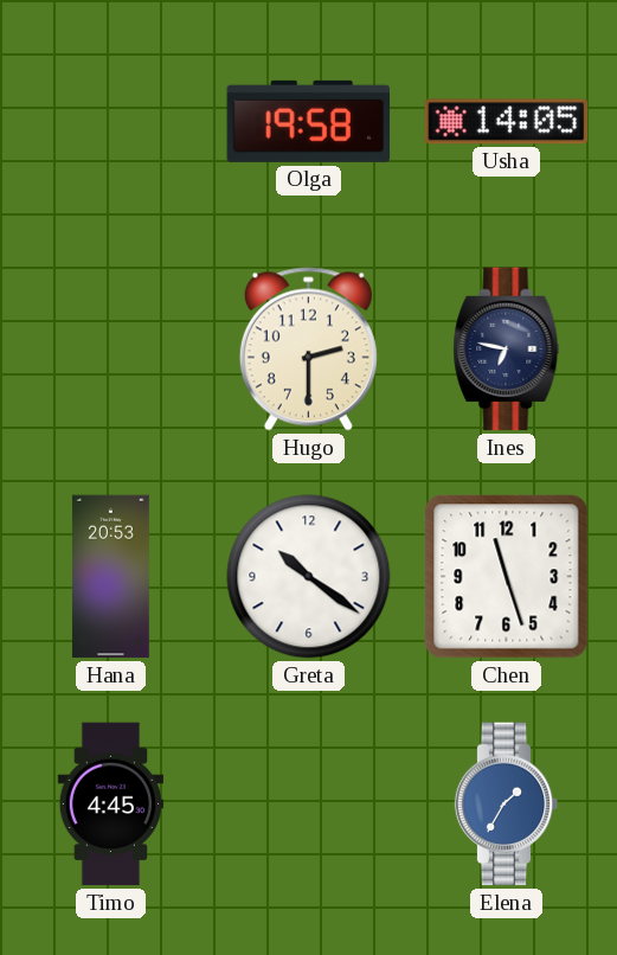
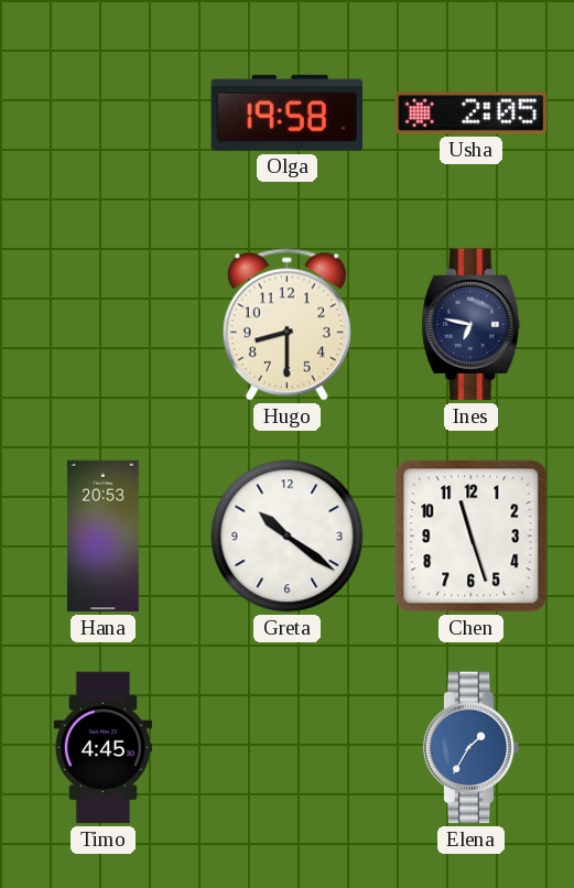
Usha: 14:05 -> 2:05
Hugo: 2:30 -> 8:30
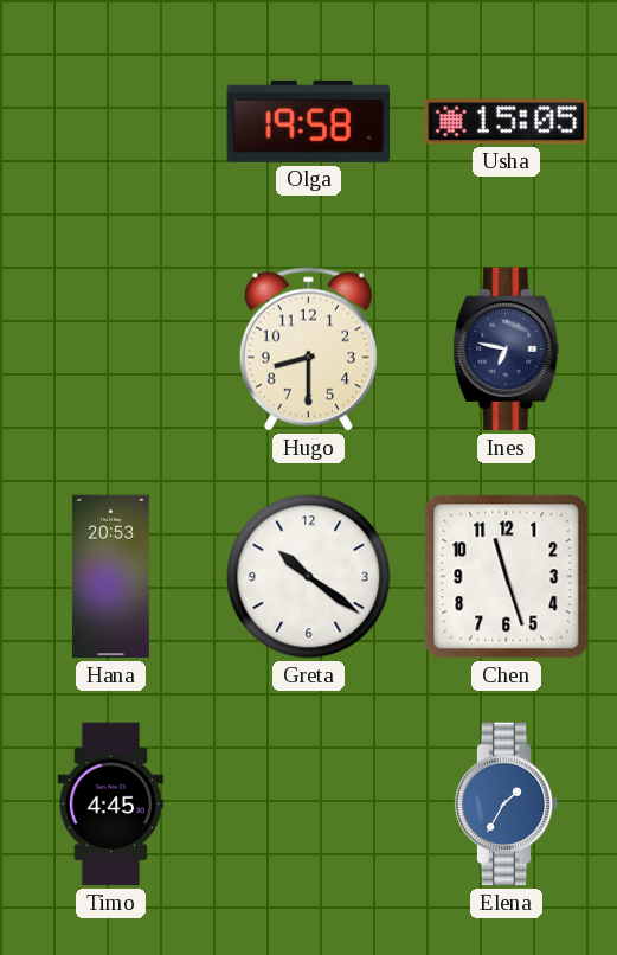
Usha: 2:05 -> 15:05
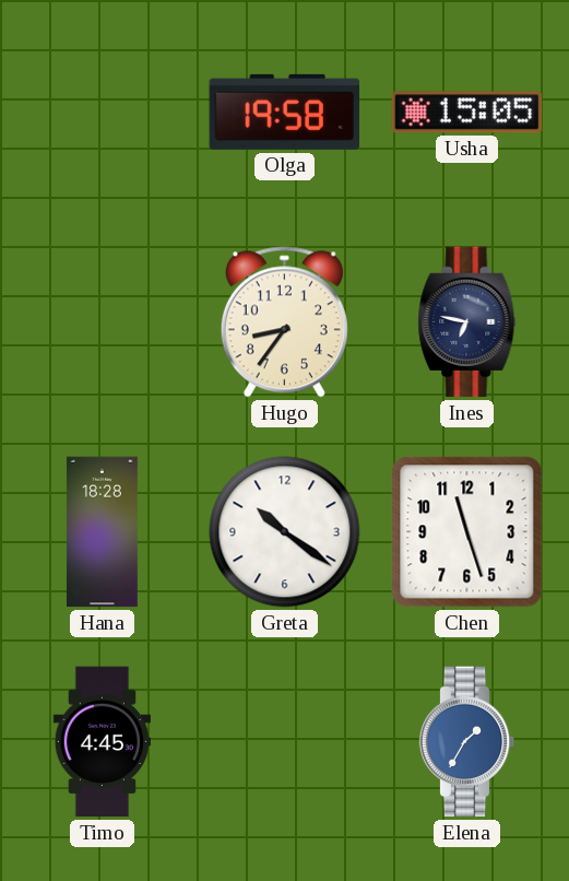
Hugo: 8:30 -> 8:36
Hana: 20:53 -> 18:28
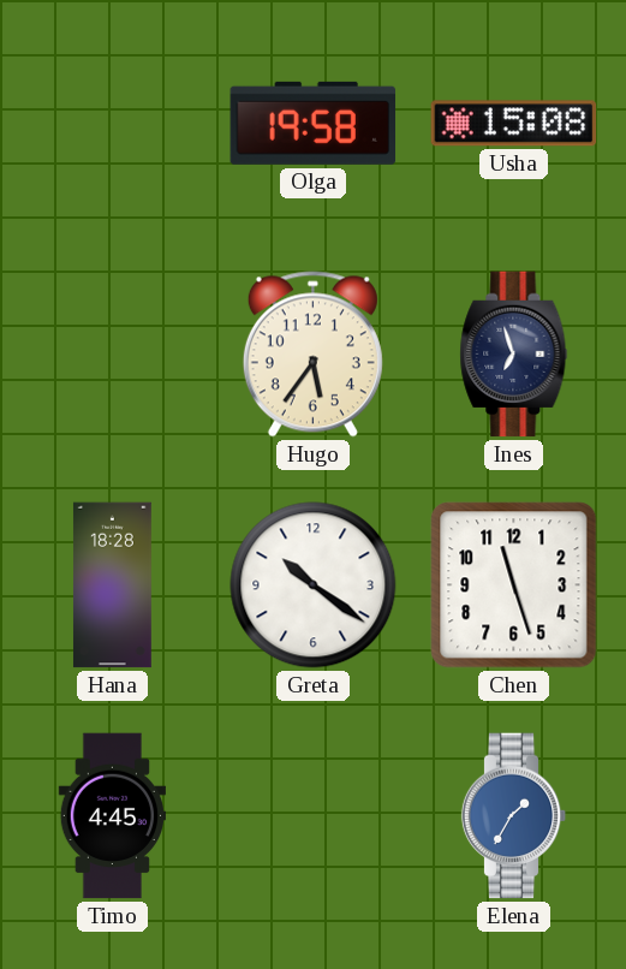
Usha: 15:05 -> 15:08
Hugo: 8:36 -> 5:36
Ines: 6:47 -> 6:57
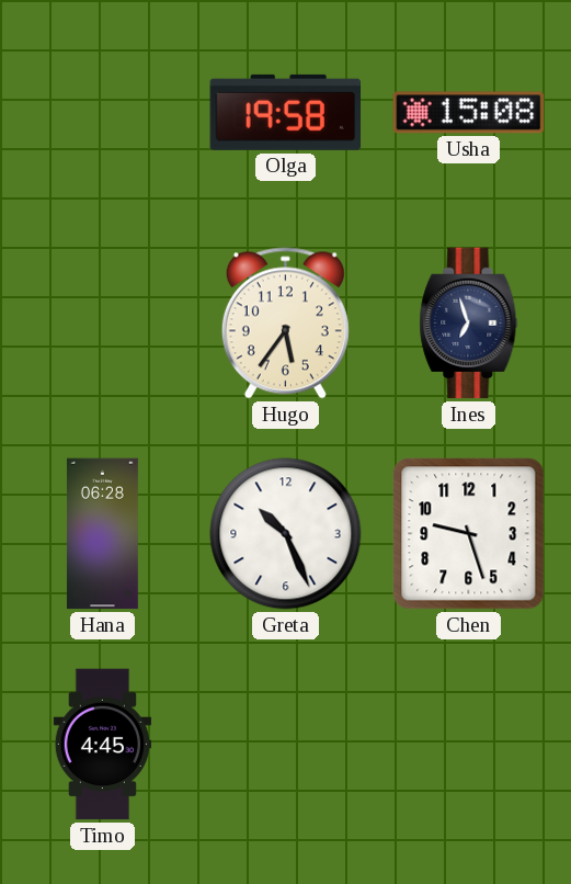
Hana: 18:28 -> 06:28
Greta: 10:21 -> 10:26
Chen: 11:27 -> 9:27
Elena: 1:35 -> none
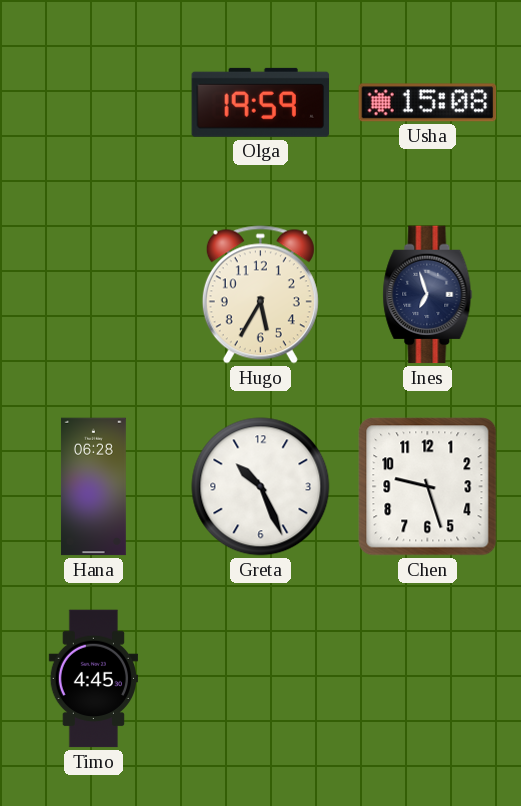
Olga: 19:58 -> 19:59
Hugo: 5:36 -> 5:35
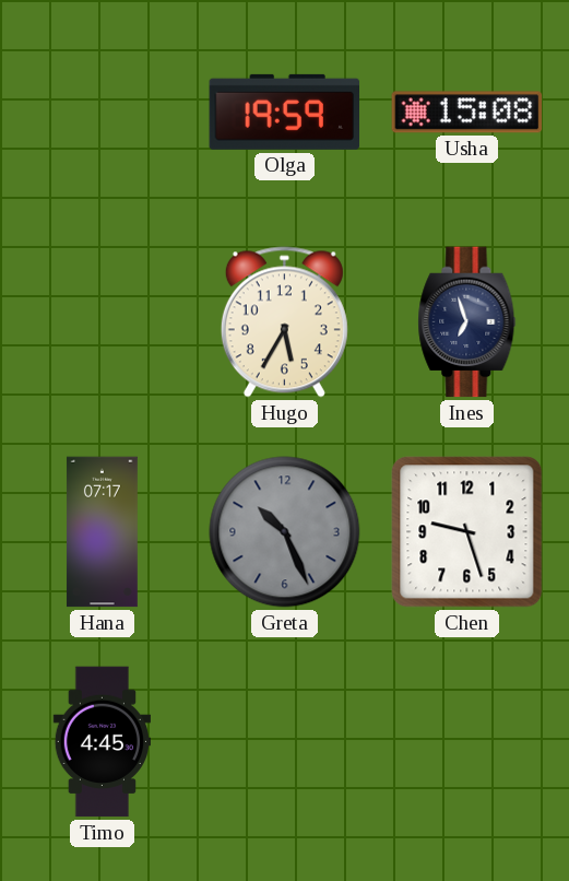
Hana: 06:28 -> 07:17
Greta dial: white -> grey
